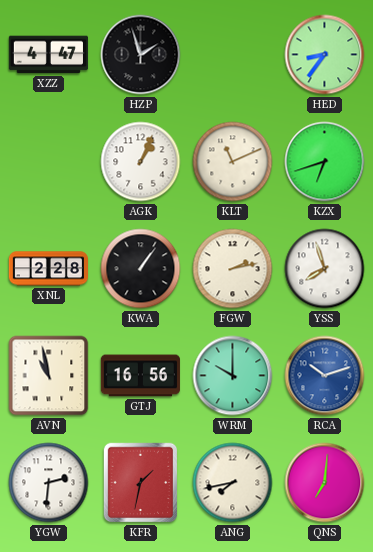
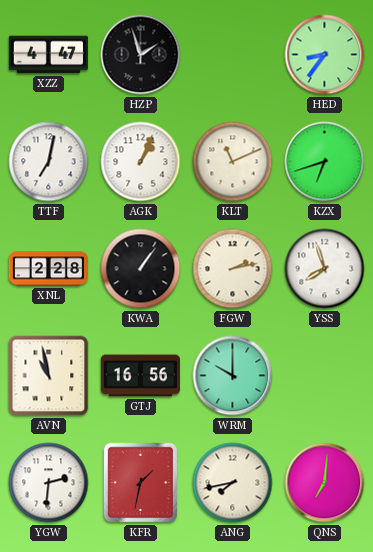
TTF: none -> 7:02
RCA: 10:12 -> none
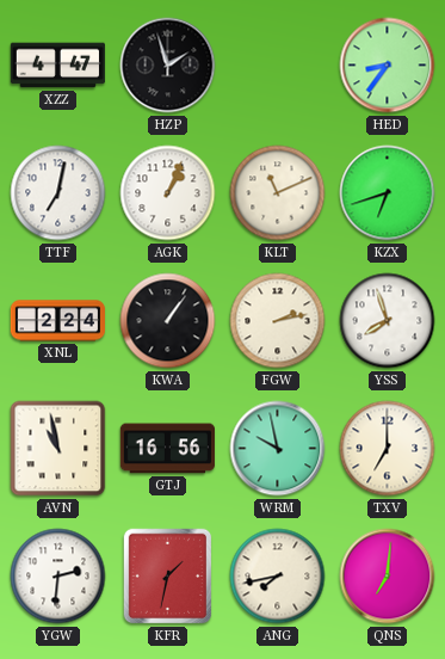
XNL: 2:28 -> 2:24
WRM: 10:00 -> 9:58
TXV: none -> 7:00
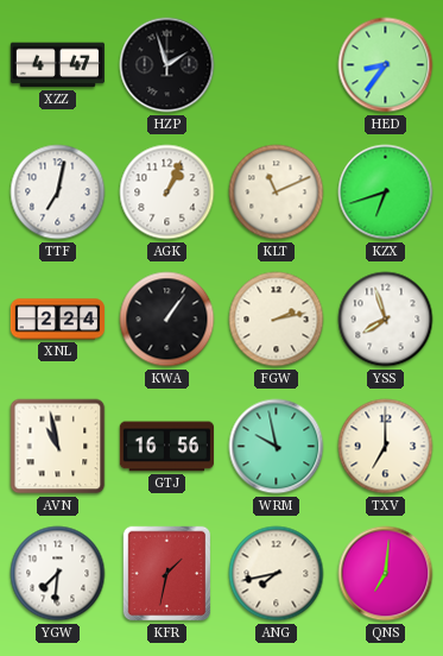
YGW: 2:31 -> 7:31
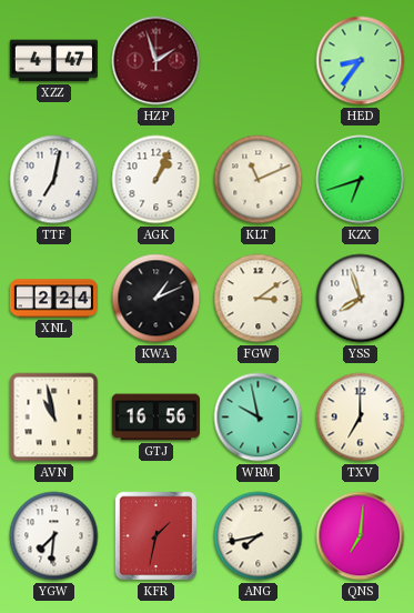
HZP dial: black -> burgundy
KWA: 1:06 -> 1:11
FGW: 2:13 -> 3:09
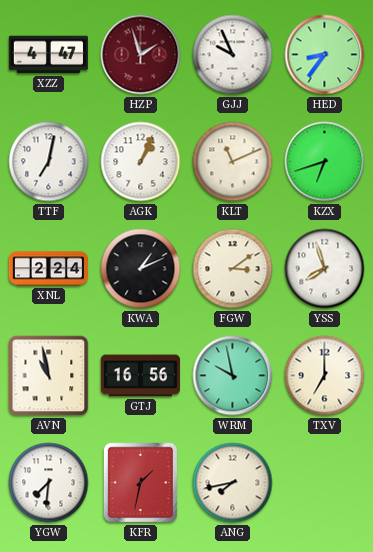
GJJ: none -> 9:56
QNS: 7:01 -> none
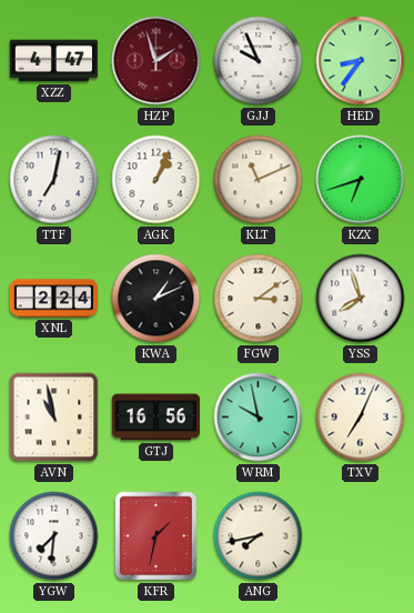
TXV: 7:00 -> 7:04
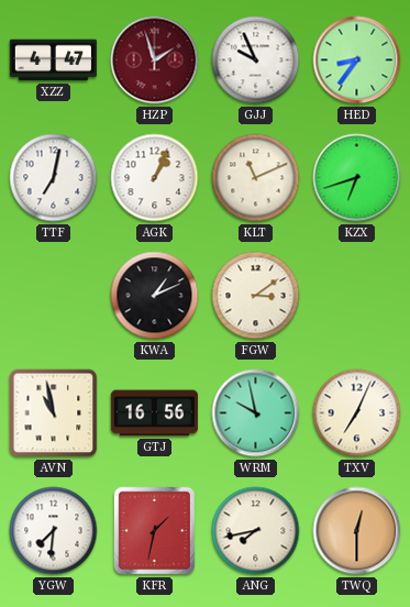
XNL: 2:24 -> none
YSS: 7:57 -> none
TWQ: none -> 12:30
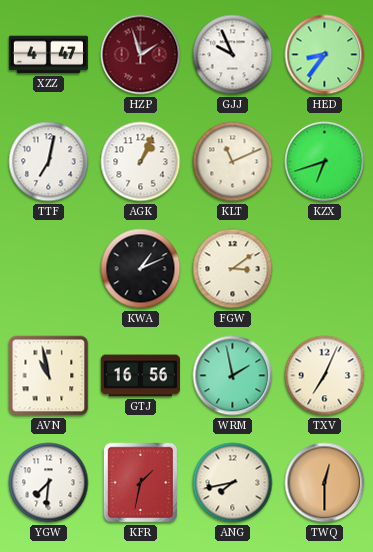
WRM: 9:58 -> 1:58
